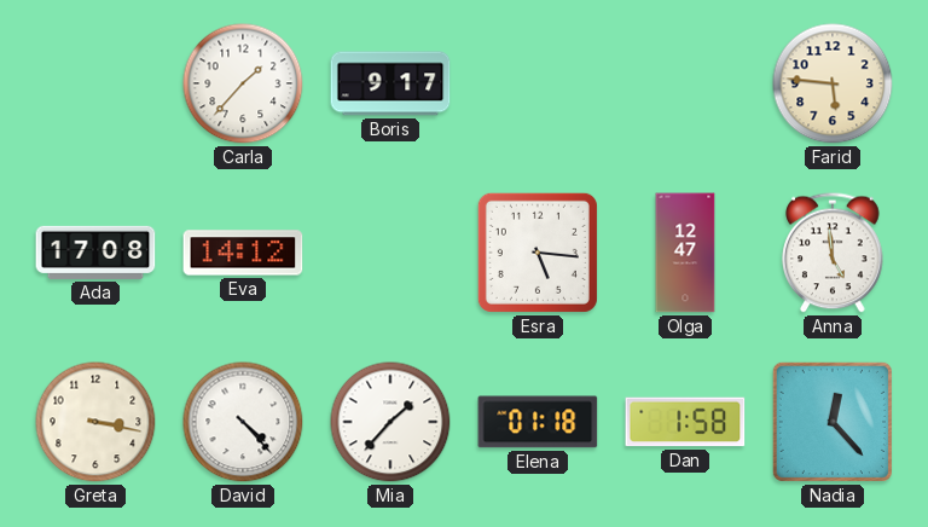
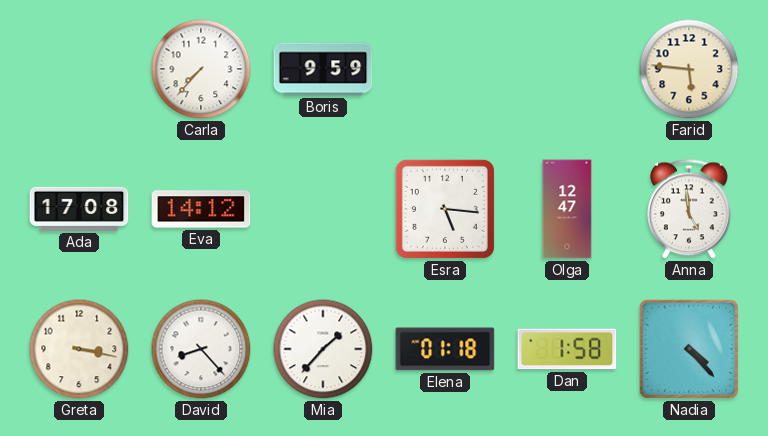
Carla: 1:37 -> 7:37
Boris: 9:17 -> 9:59
David: 4:23 -> 8:23
Nadia: 12:23 -> 4:23
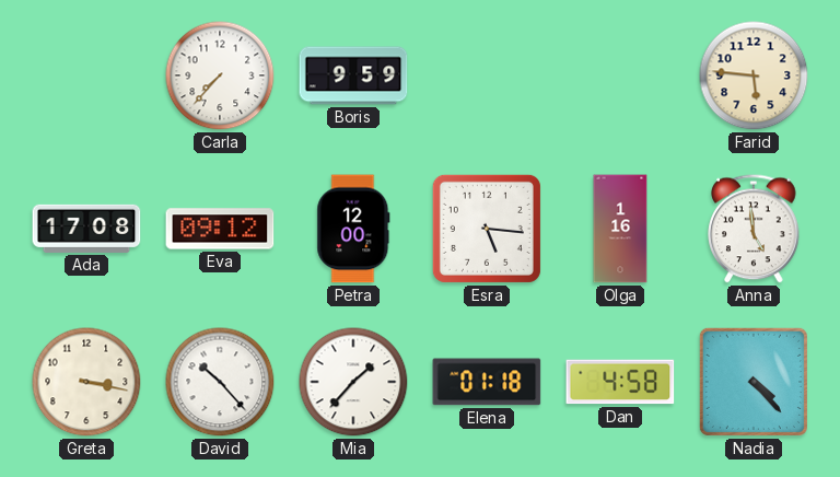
Eva: 14:12 -> 09:12
Petra: none -> 12:00
Olga: 12:47 -> 1:16
David: 8:23 -> 10:23
Dan: 1:58 -> 4:58
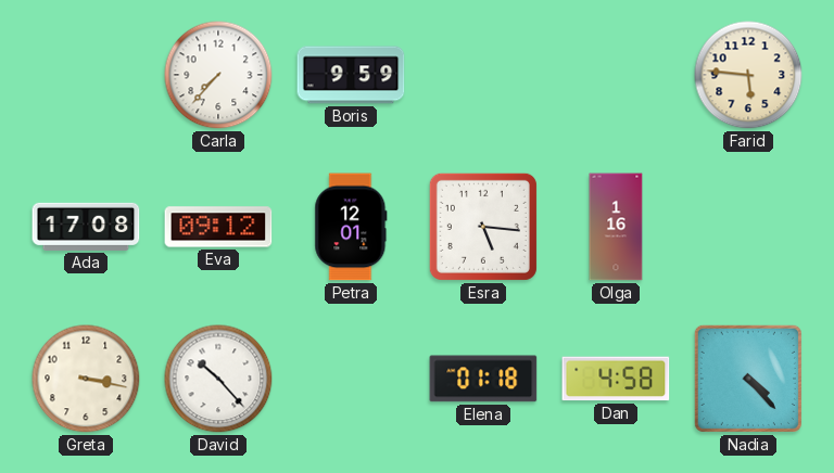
Petra: 12:00 -> 12:01
Anna: 4:59 -> none
Mia: 1:37 -> none
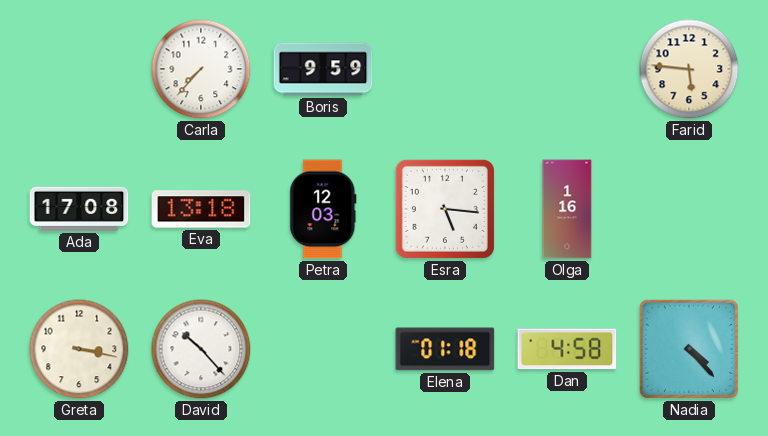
Eva: 09:12 -> 13:18
Petra: 12:01 -> 12:03
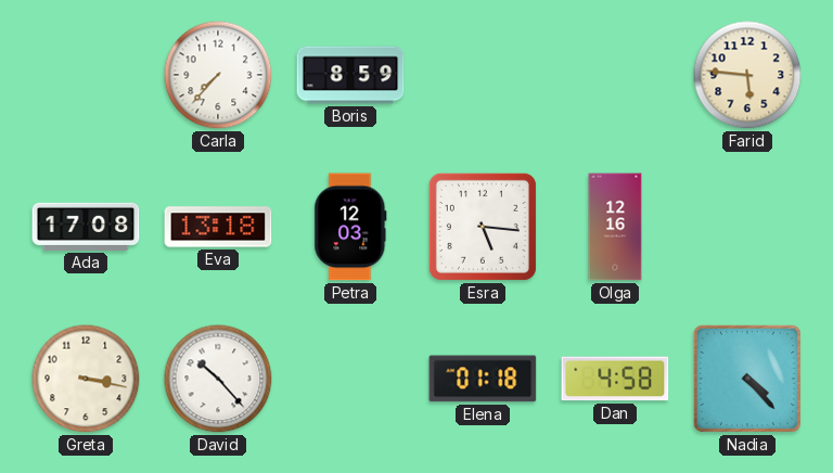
Boris: 9:59 -> 8:59
Olga: 1:16 -> 12:16
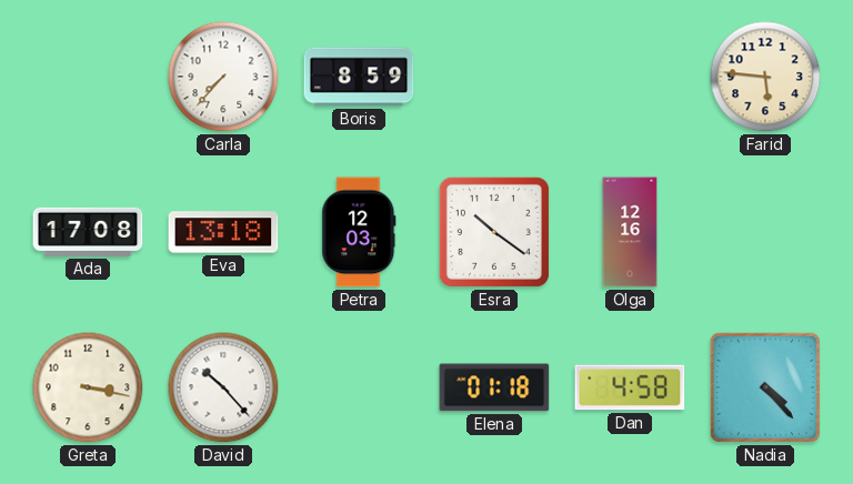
Esra: 5:16 -> 10:21
